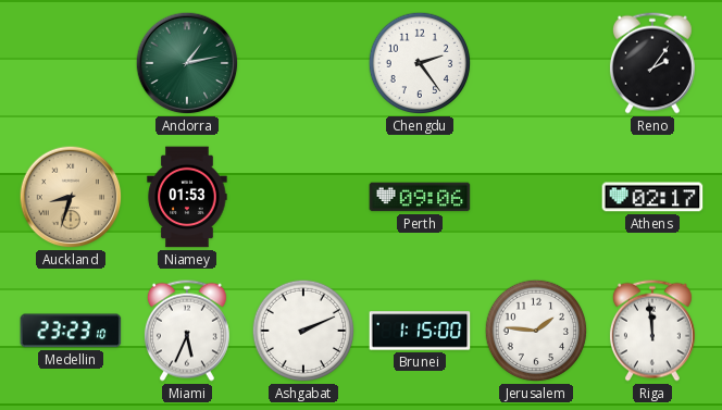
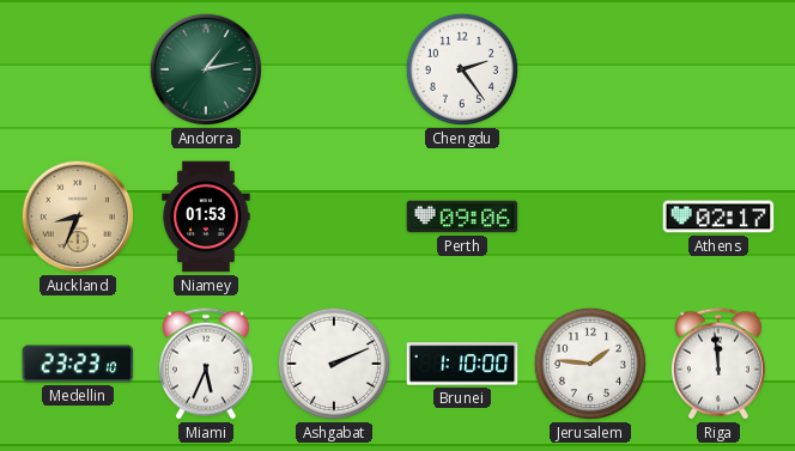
Reno: 2:06 -> none
Auckland: 8:33 -> 8:34
Brunei: 1:15 -> 1:10
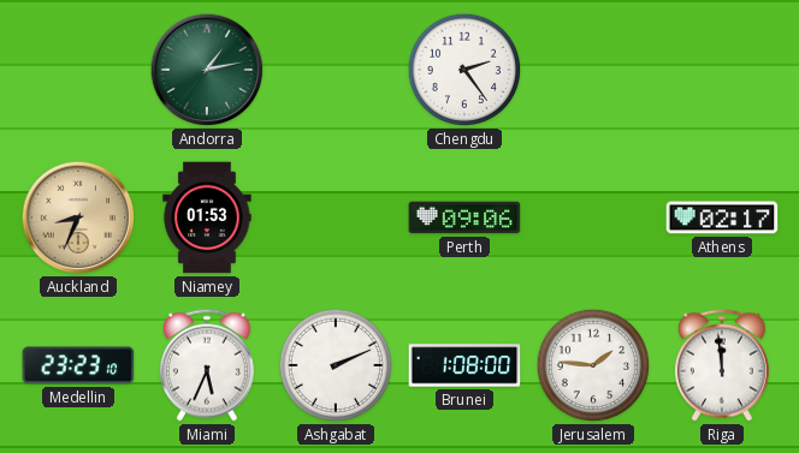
Brunei: 1:10 -> 1:08
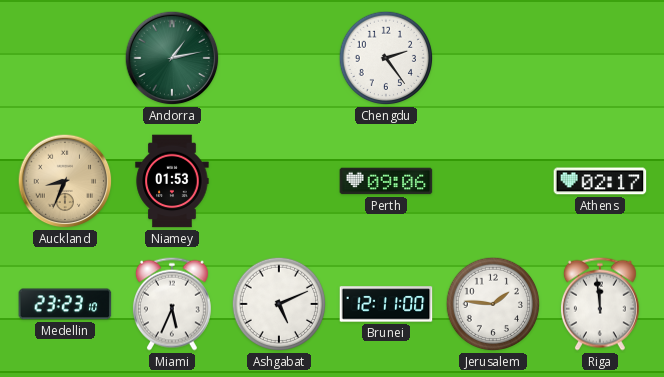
Ashgabat: 2:11 -> 5:11
Brunei: 1:08 -> 12:11
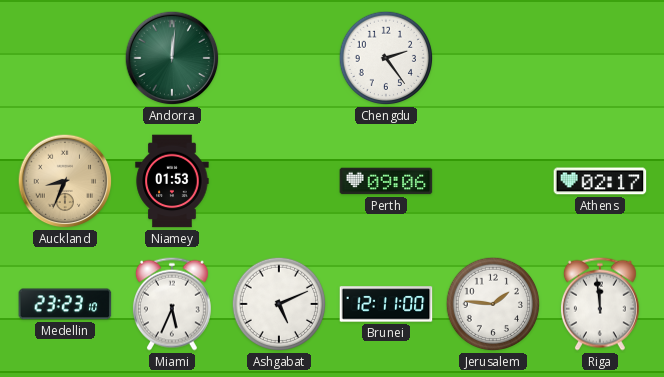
Andorra: 1:13 -> 12:01
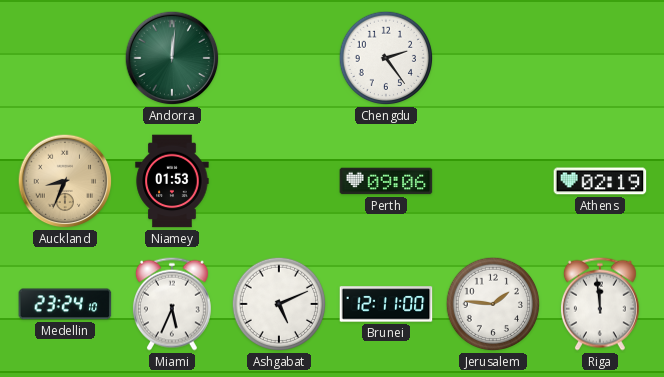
Athens: 02:17 -> 02:19
Medellin: 23:23 -> 23:24
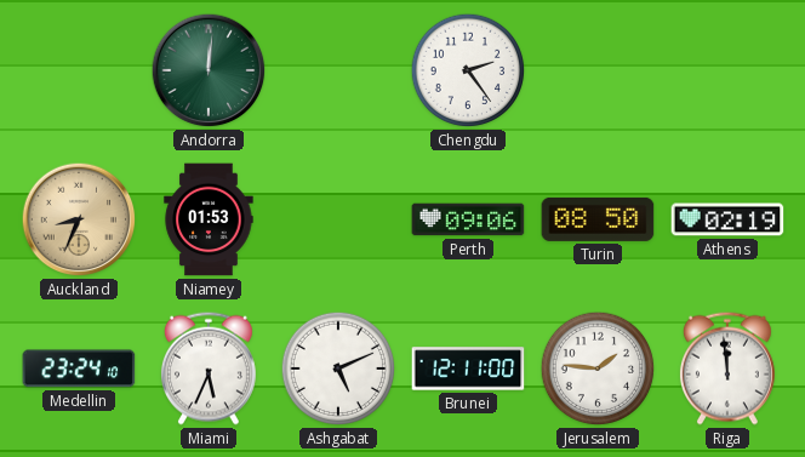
Turin: none -> 08:50
